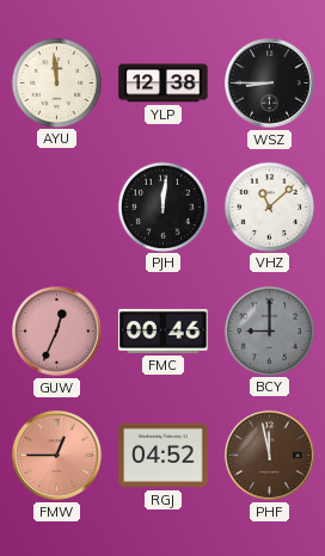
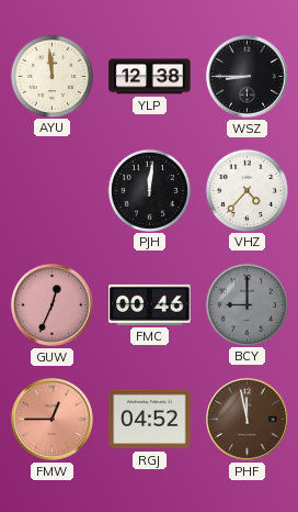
VHZ: 11:08 -> 4:37
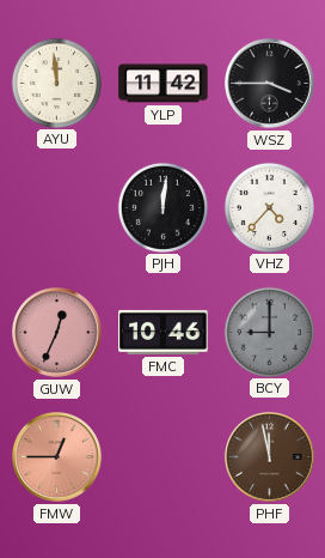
YLP: 12:38 -> 11:42
WSZ: 8:45 -> 3:45
FMC: 00:46 -> 10:46
RGJ: 04:52 -> none
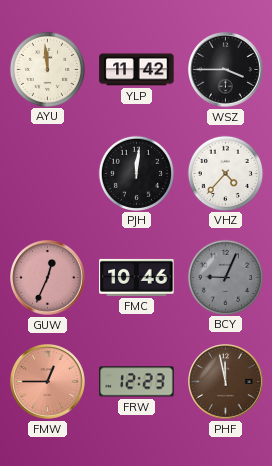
BCY: 9:00 -> 9:04
FRW: none -> 12:23
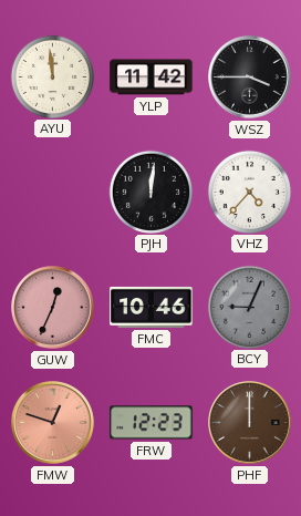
FMW: 12:45 -> 12:48
PHF: 11:58 -> 12:00
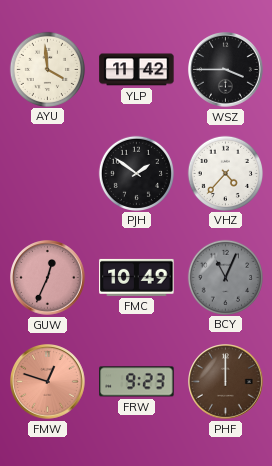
AYU: 11:59 -> 3:59
PJH: 12:01 -> 1:51
FMC: 10:46 -> 10:49
BCY: 9:04 -> 11:04
FRW: 12:23 -> 9:23
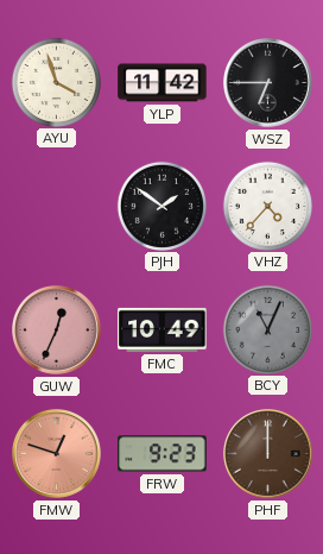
AYU: 3:59 -> 3:57
WSZ: 3:45 -> 6:45
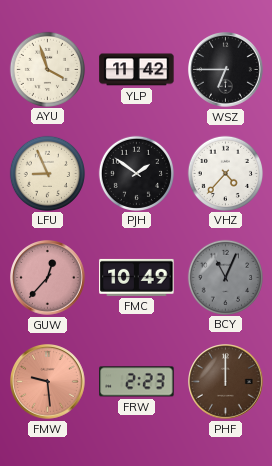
LFU: none -> 8:56
GUW: 12:34 -> 12:37
FMW: 12:48 -> 9:29
FRW: 9:23 -> 2:23
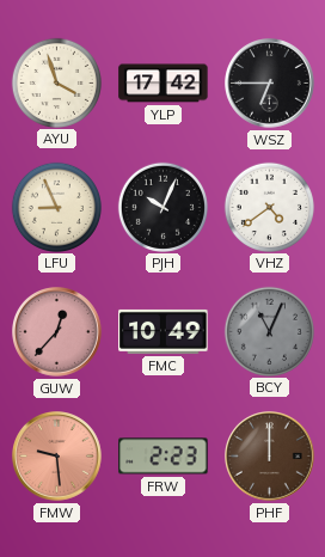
YLP: 11:42 -> 17:42
PJH: 1:51 -> 10:04
VHZ: 4:37 -> 4:39
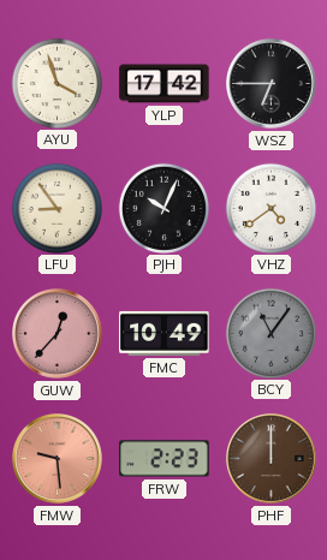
LFU: 8:56 -> 8:54
BCY: 11:04 -> 11:06
